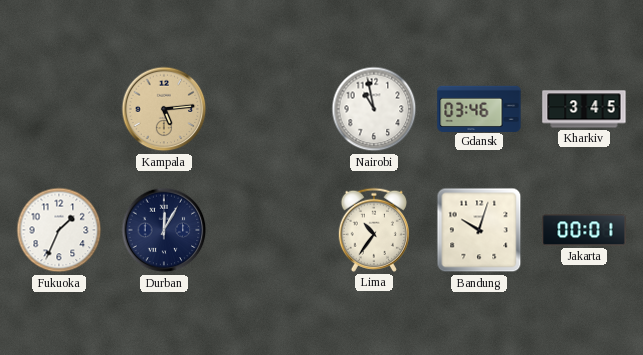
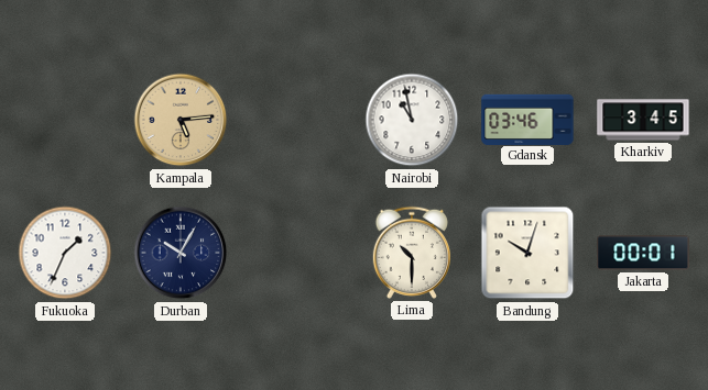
Durban: 12:05 -> 10:05
Lima: 10:36 -> 10:30
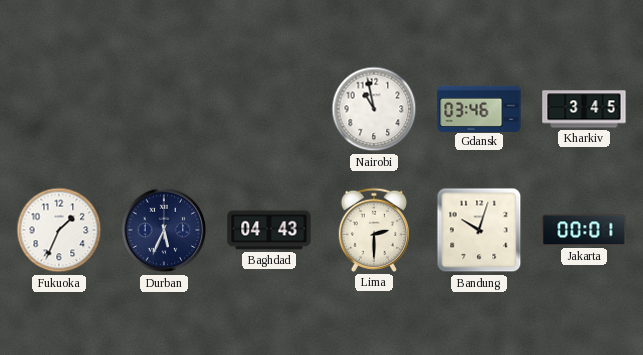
Kampala: 5:14 -> none
Durban: 10:05 -> 5:34
Baghdad: none -> 04:43
Lima: 10:30 -> 2:30
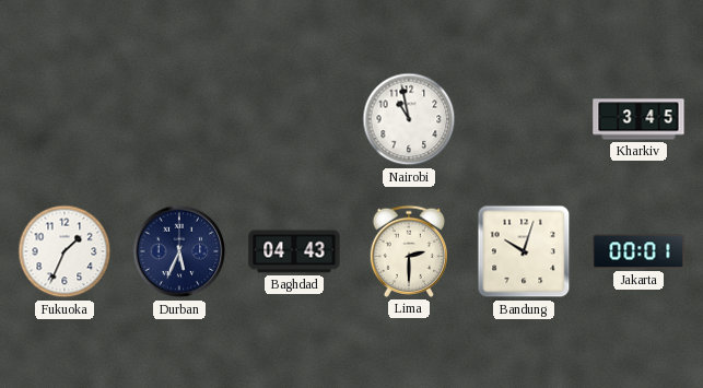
Gdansk: 03:46 -> none
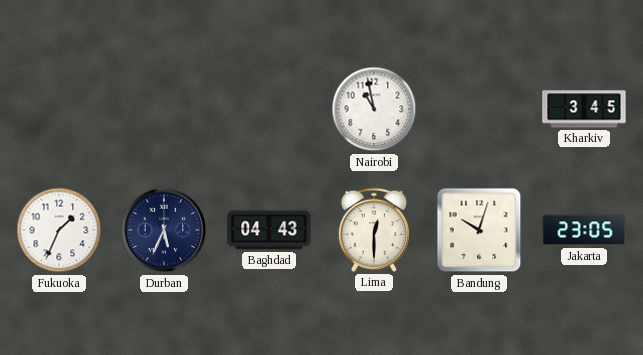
Lima: 2:30 -> 12:30
Jakarta: 00:01 -> 23:05
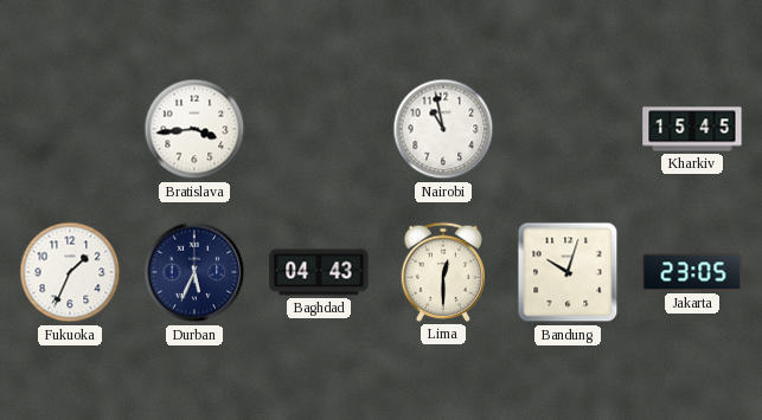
Bratislava: none -> 3:44
Kharkiv: 3:45 -> 15:45
